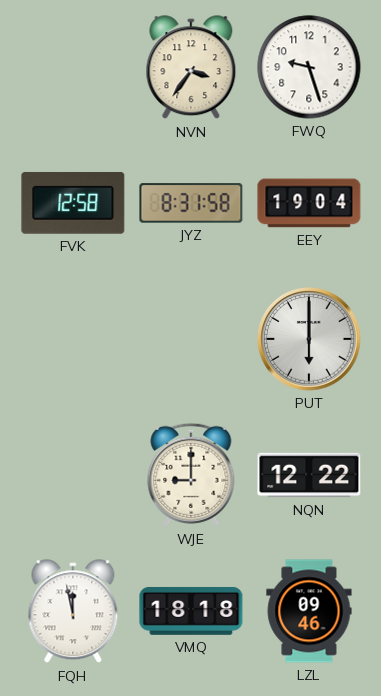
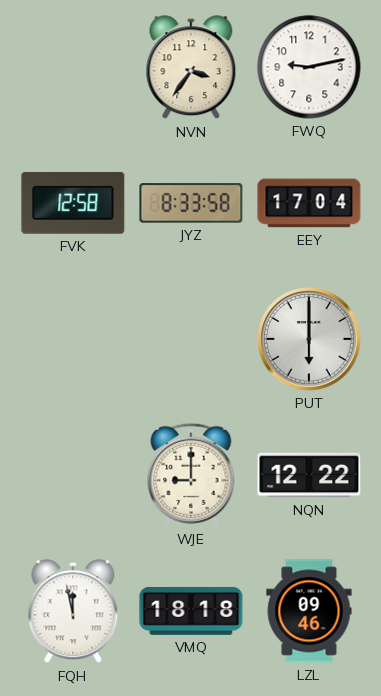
FWQ: 9:27 -> 9:13
JYZ: 8:31 -> 8:33
EEY: 19:04 -> 17:04
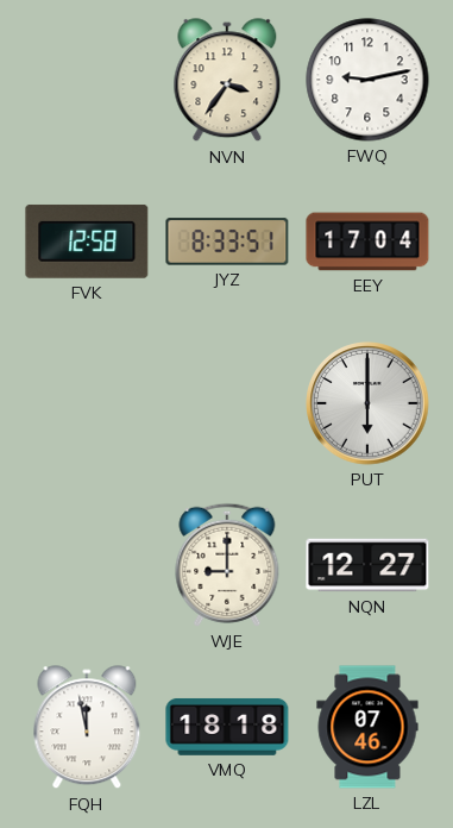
JYZ: 8:33:58 -> 8:33:51
NQN: 12:22 -> 12:27
LZL: 09:46 -> 07:46
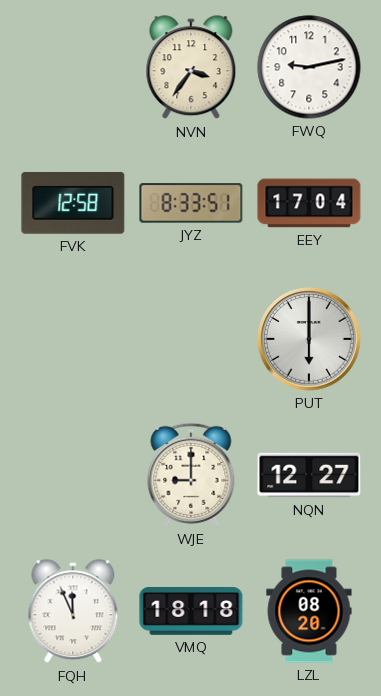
FQH: 11:58 -> 11:56
LZL: 07:46 -> 08:20
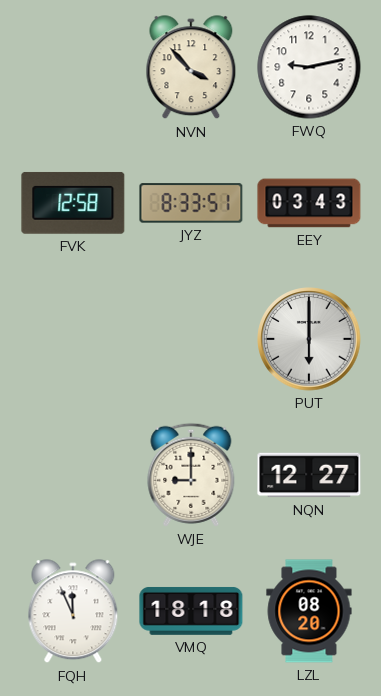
NVN: 3:36 -> 3:53
EEY: 17:04 -> 03:43
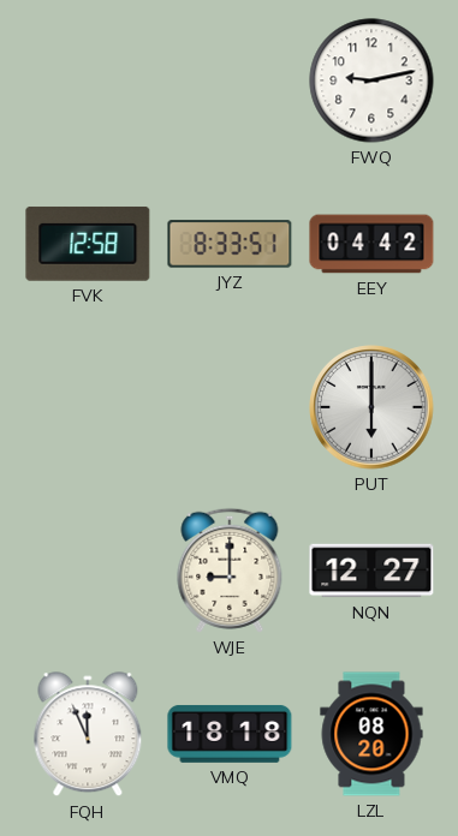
NVN: 3:53 -> none
EEY: 03:43 -> 04:42
